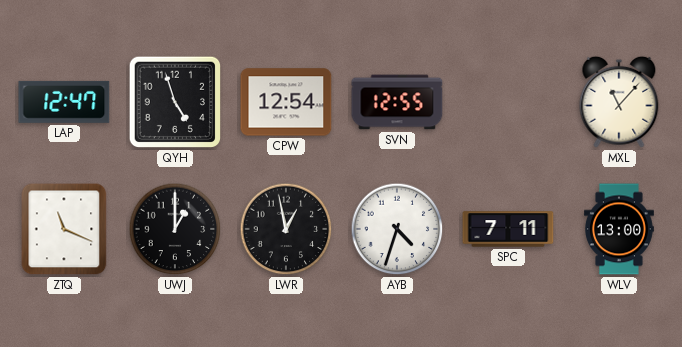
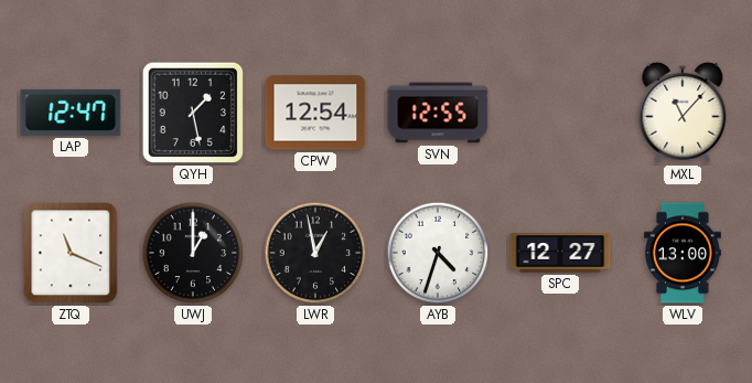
QYH: 4:57 -> 1:28
SPC: 7:11 -> 12:27
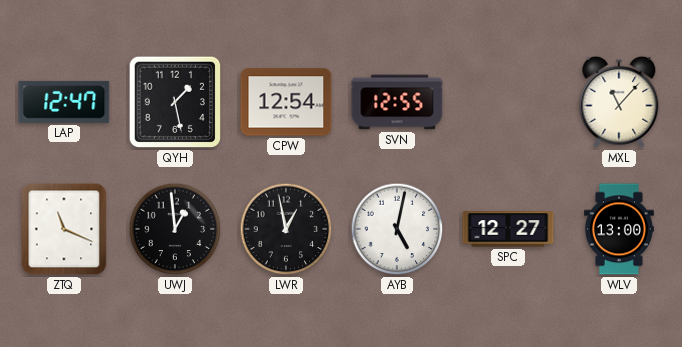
UWJ: 1:00 -> 12:59
AYB: 4:33 -> 5:02
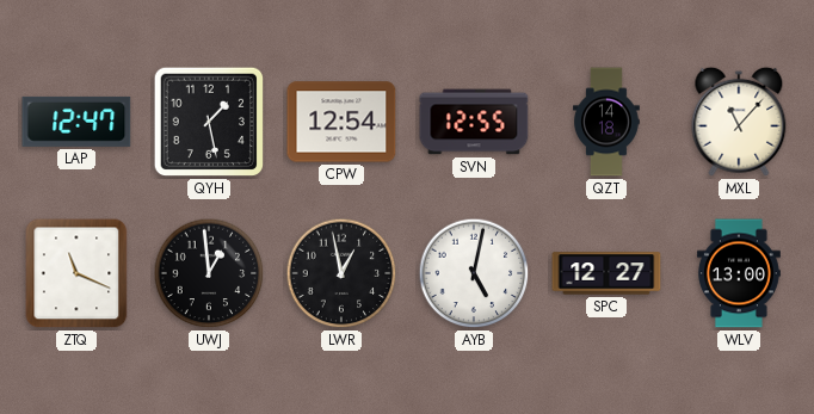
QZT: none -> 14:18
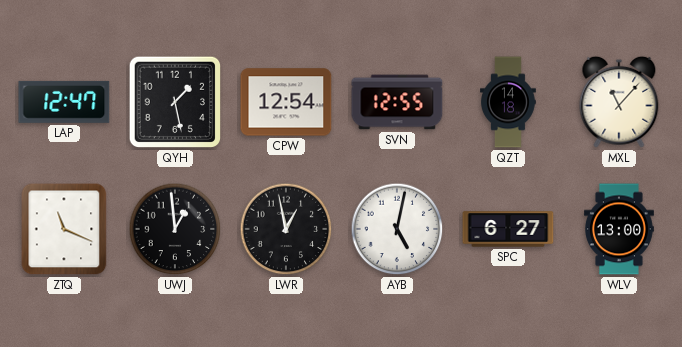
SPC: 12:27 -> 6:27
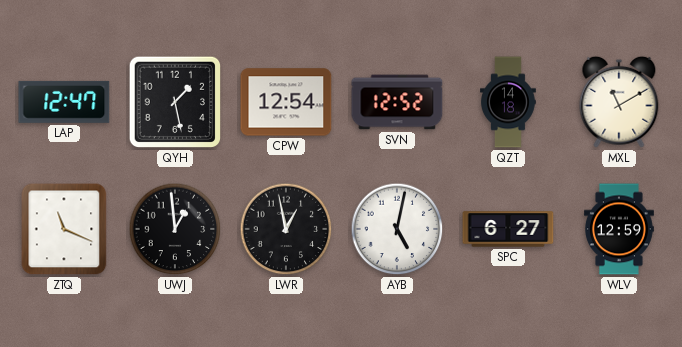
SVN: 12:55 -> 12:52
MXL: 11:07 -> 11:10
WLV: 13:00 -> 12:59
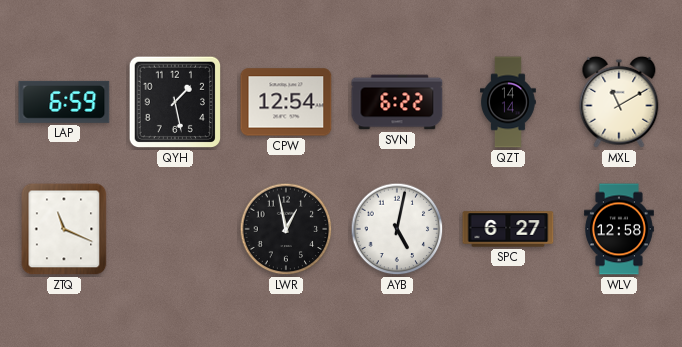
LAP: 12:47 -> 6:59
SVN: 12:52 -> 6:22
QZT: 14:18 -> 14:14
UWJ: 12:59 -> none
WLV: 12:59 -> 12:58
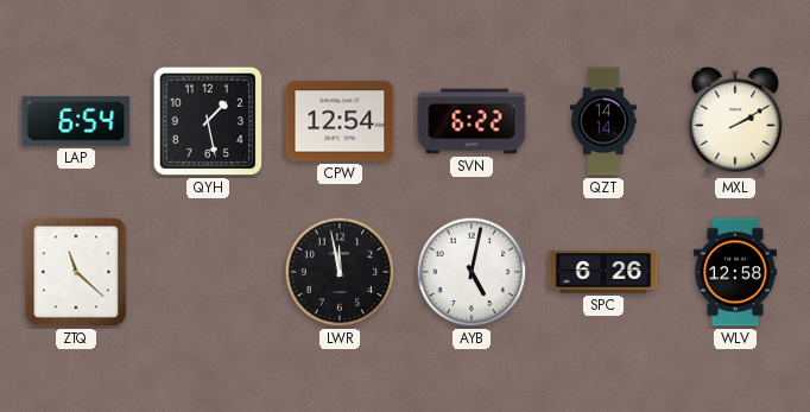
LAP: 6:59 -> 6:54
MXL: 11:10 -> 2:10
ZTQ: 11:19 -> 11:22
LWR: 12:58 -> 11:58
SPC: 6:27 -> 6:26
